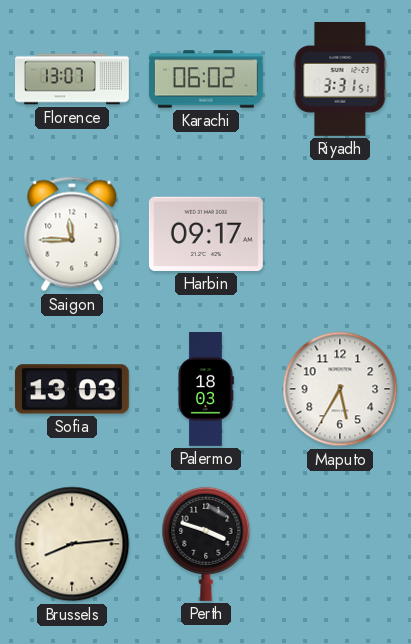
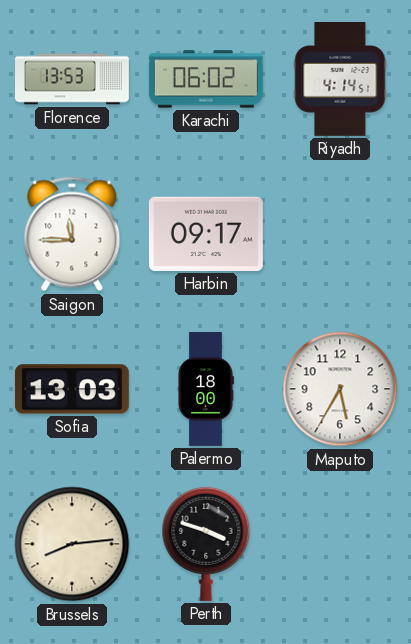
Florence: 13:07 -> 13:53
Riyadh: 3:31 -> 4:14
Palermo: 18:03 -> 18:00
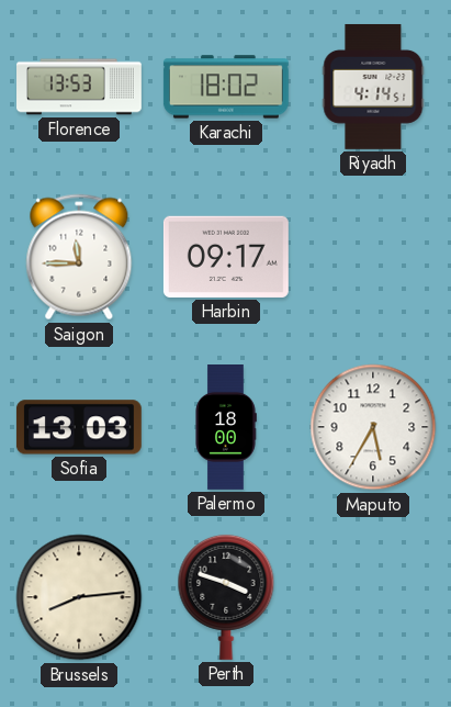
Karachi: 06:02 -> 18:02
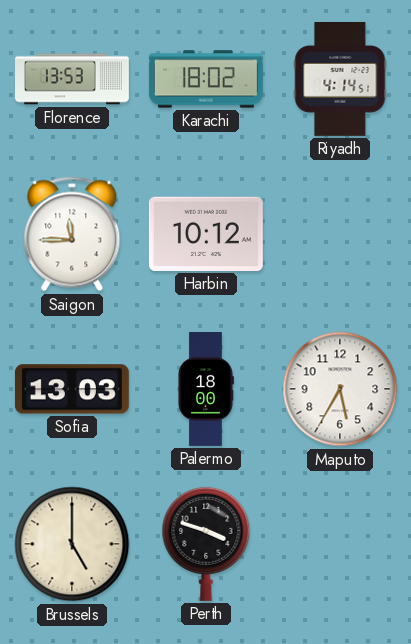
Harbin: 09:17 -> 10:12
Brussels: 8:14 -> 5:00
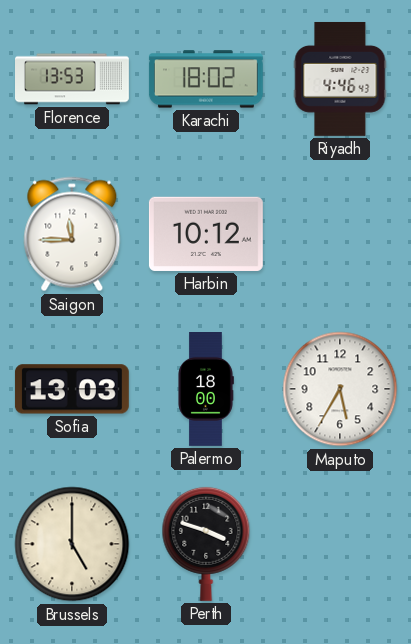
Riyadh: 4:14 -> 4:46
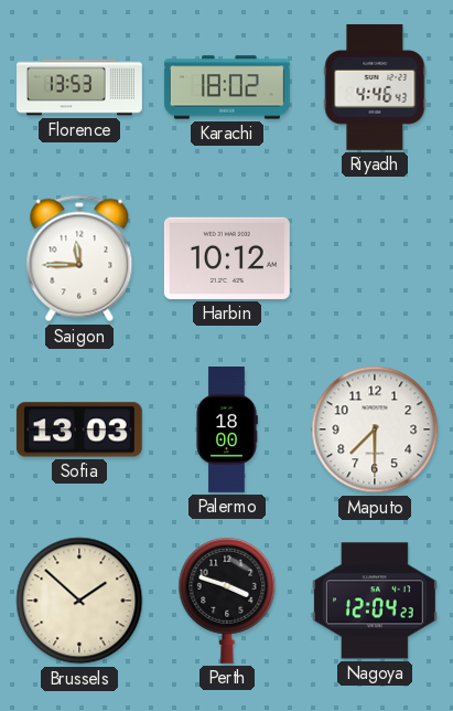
Maputo: 5:35 -> 7:30
Brussels: 5:00 -> 1:52
Nagoya: none -> 12:04
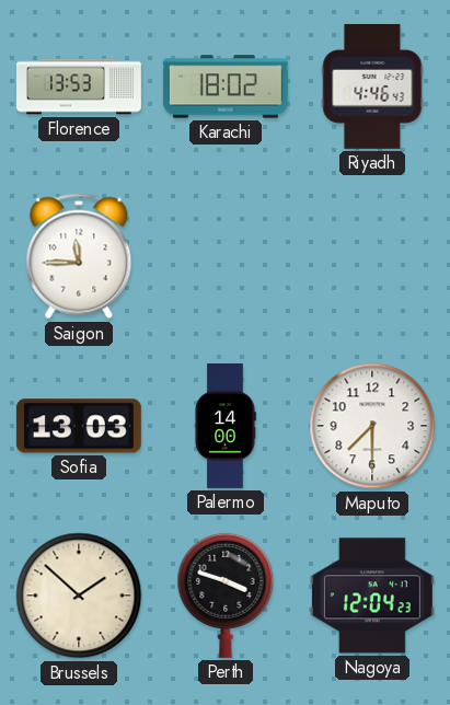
Harbin: 10:12 -> none
Palermo: 18:00 -> 14:00
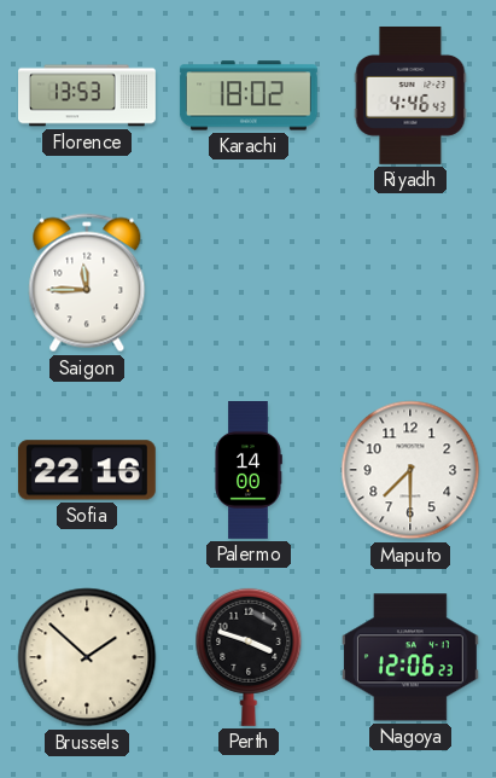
Sofia: 13:03 -> 22:16
Nagoya: 12:04 -> 12:06
